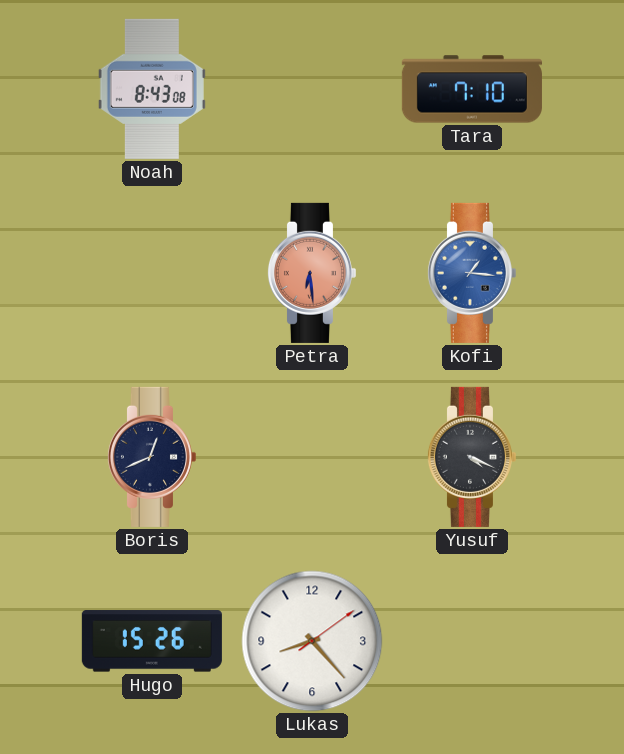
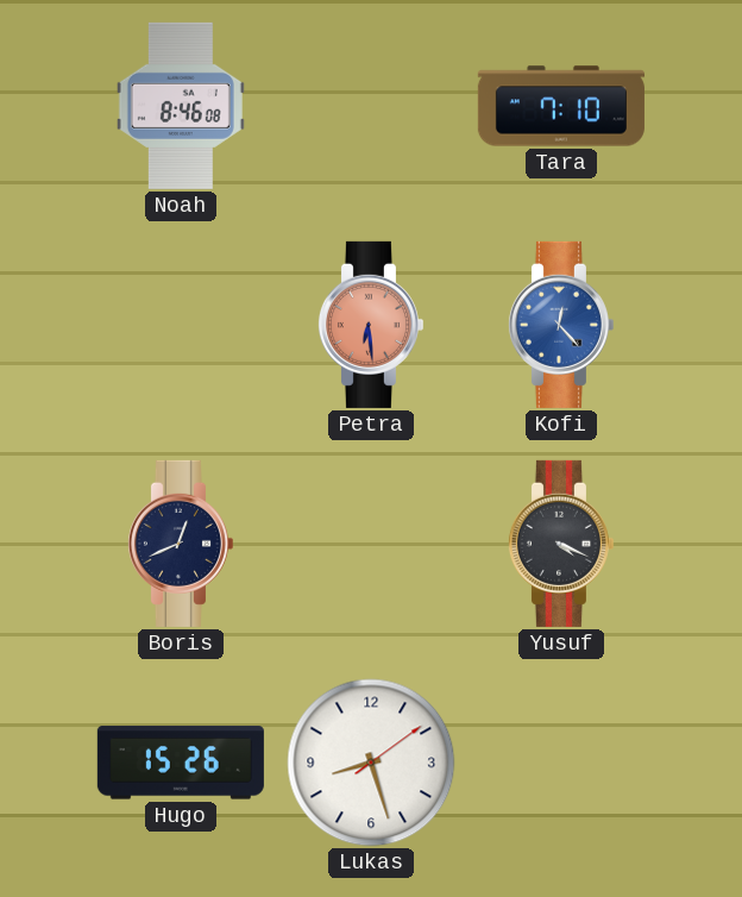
Noah: 8:43 -> 8:46
Kofi: 1:16 -> 12:23
Lukas: 8:23 -> 8:27
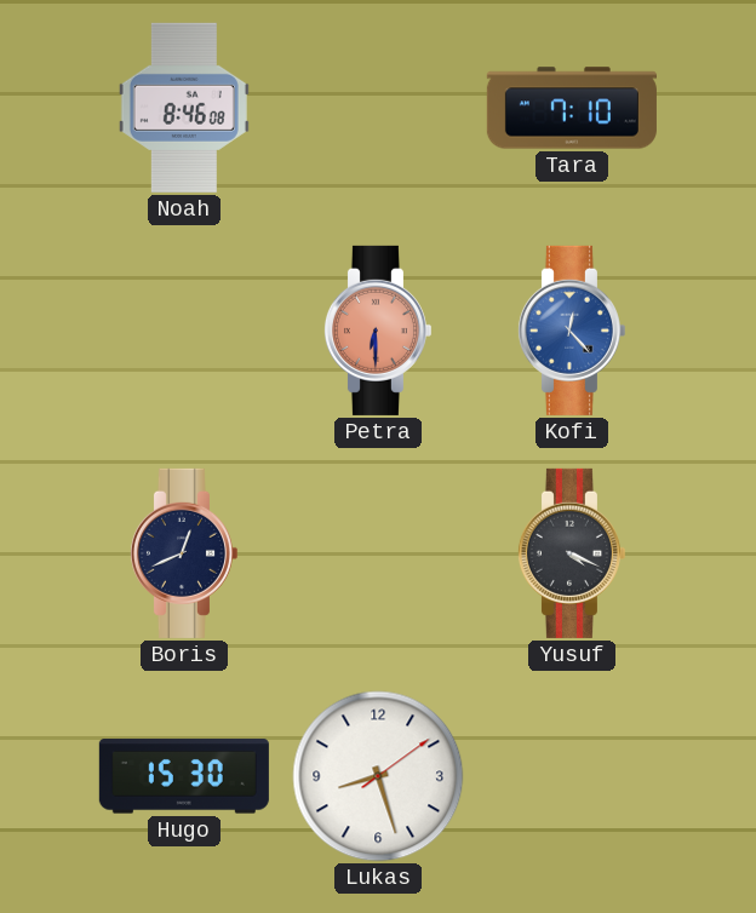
Petra: 6:29 -> 6:30
Hugo: 15:26 -> 15:30
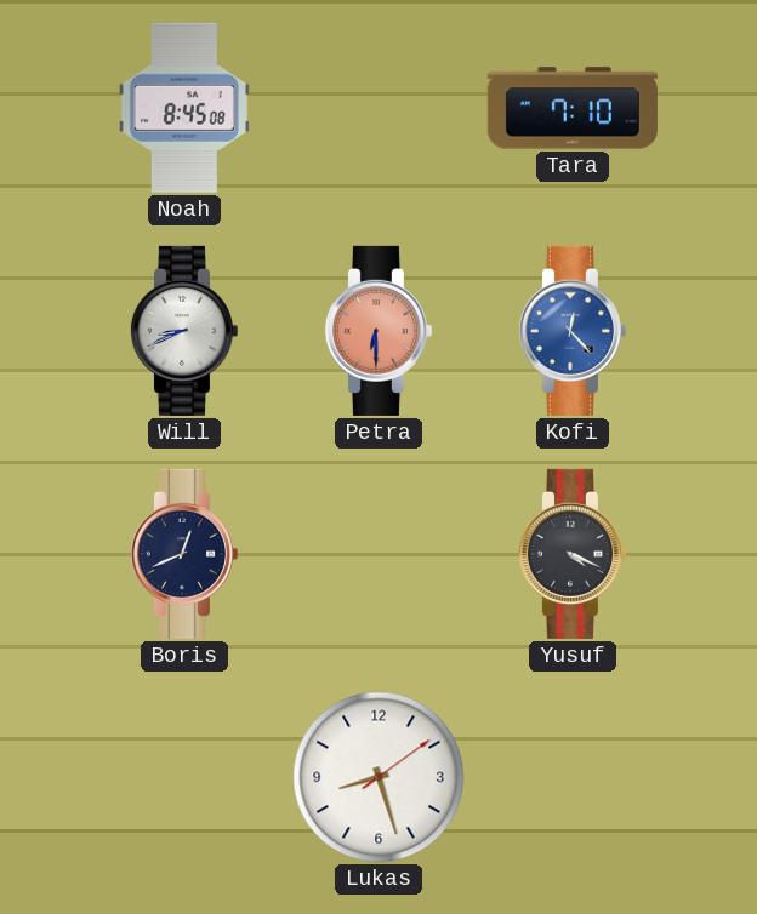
Noah: 8:46 -> 8:45
Will: none -> 8:41
Hugo: 15:30 -> none
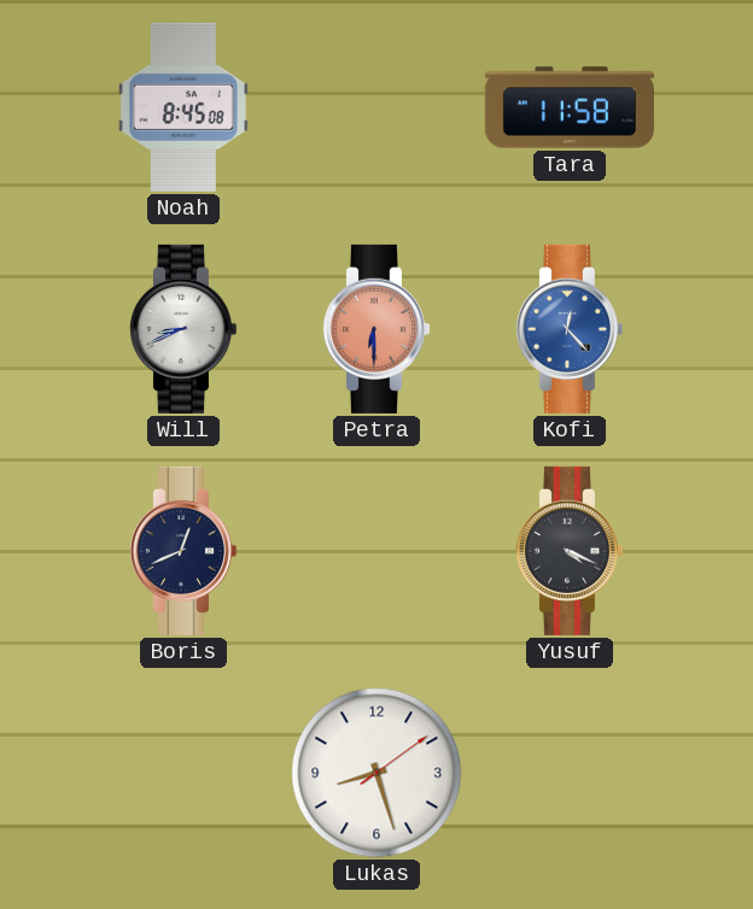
Tara: 7:10 -> 11:58
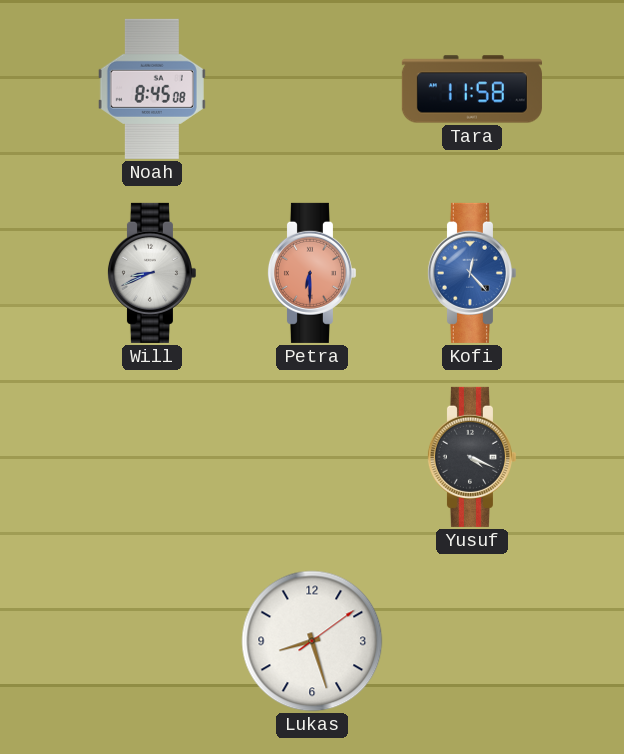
Boris: 12:41 -> none
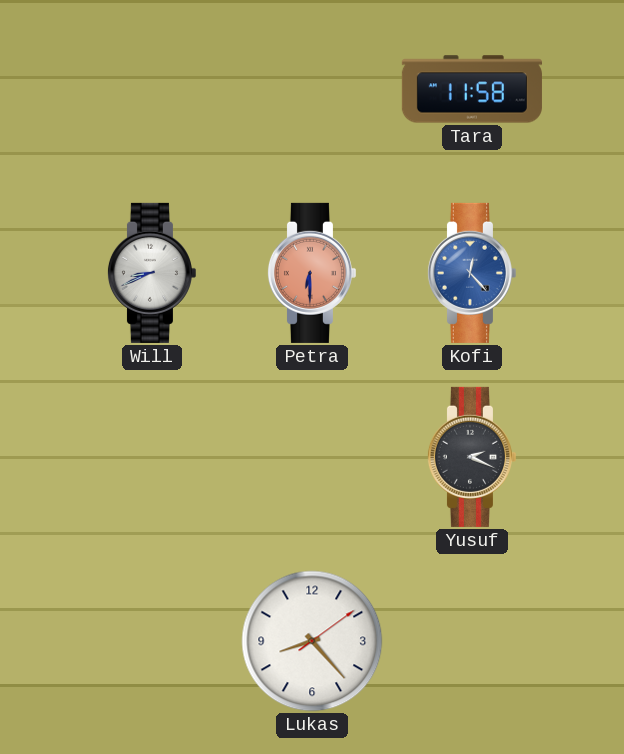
Noah: 8:45 -> none
Yusuf: 4:19 -> 2:19
Lukas: 8:27 -> 8:23
